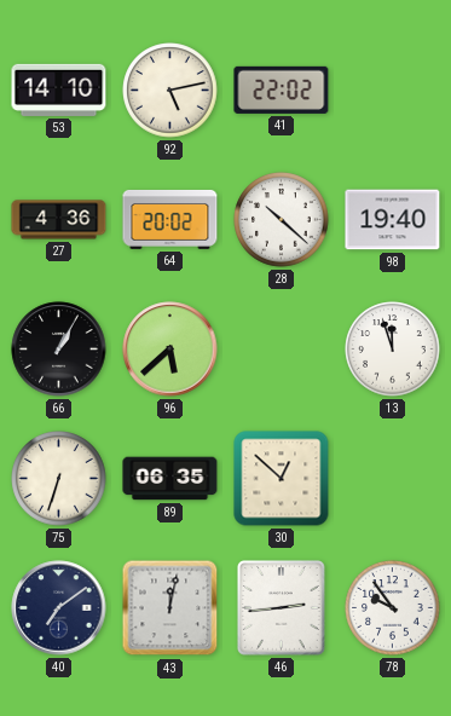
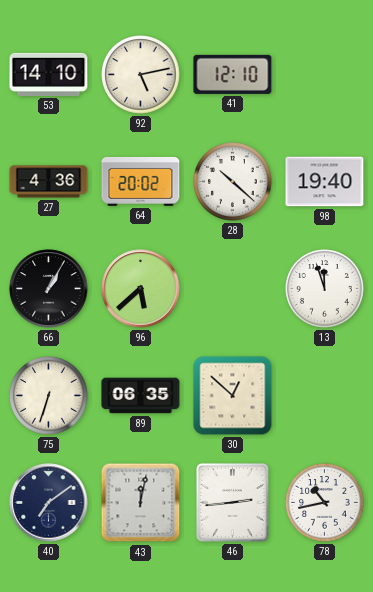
41: 22:02 -> 12:10
78: 9:54 -> 10:43
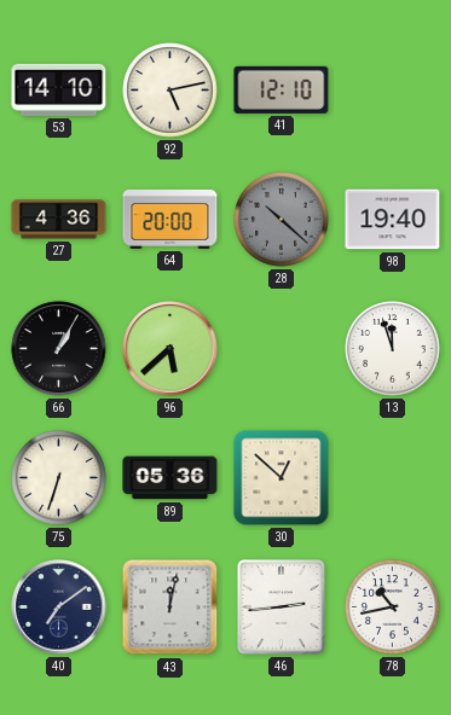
64: 20:02 -> 20:00
28 dial: white -> grey
89: 06:35 -> 05:36
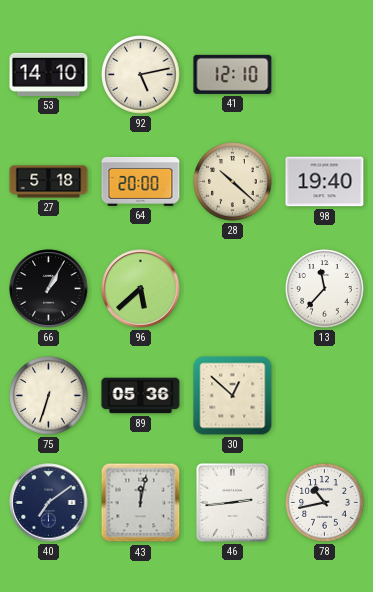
27: 4:36 -> 5:18
28 dial: grey -> cream
13: 11:57 -> 11:37
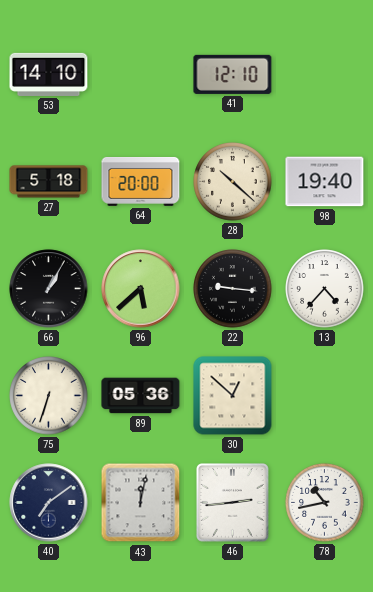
92: 5:13 -> none
22: none -> 9:16
13: 11:37 -> 4:37
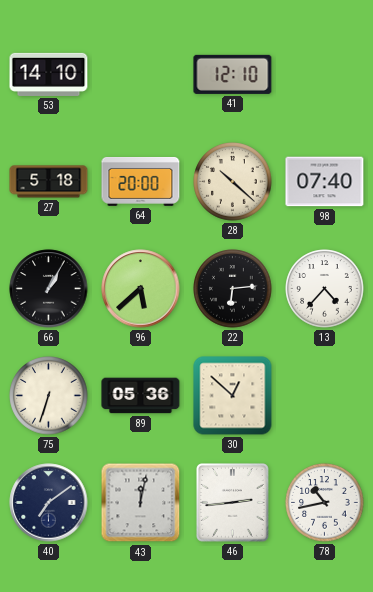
98: 19:40 -> 07:40
22: 9:16 -> 6:14
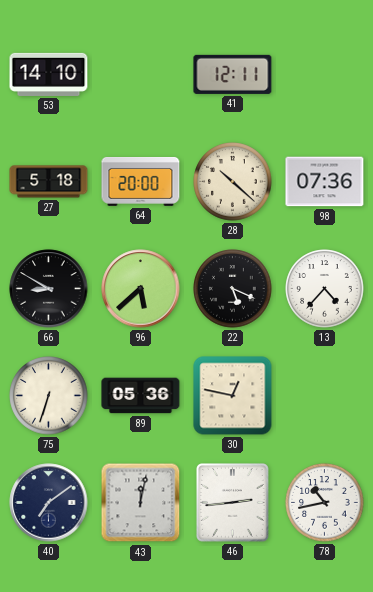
41: 12:10 -> 12:11
98: 07:40 -> 07:36
66: 1:05 -> 8:50
22: 6:14 -> 5:19
30: 12:52 -> 12:47
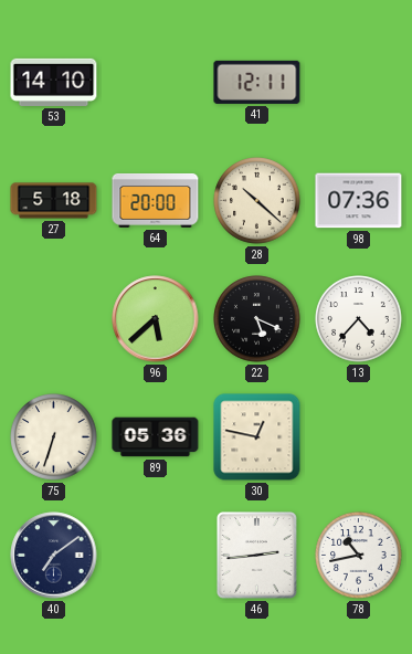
66: 8:50 -> none
43: 12:02 -> none
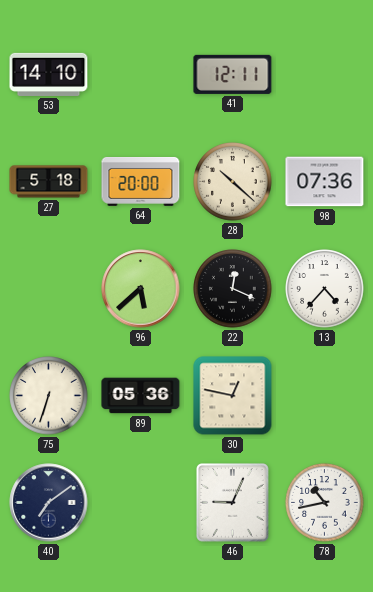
22: 5:19 -> 12:19
46: 2:44 -> 9:04
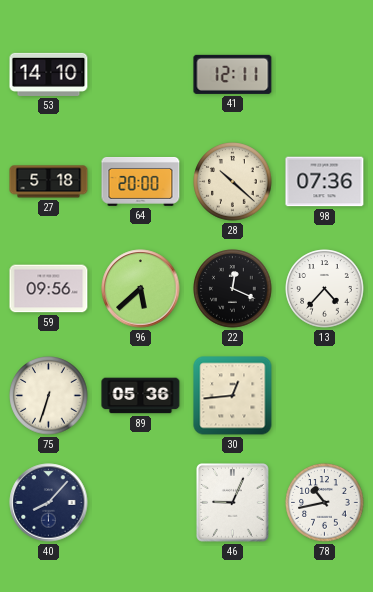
59: none -> 09:56
30: 12:47 -> 12:44
40: 7:09 -> 8:07
